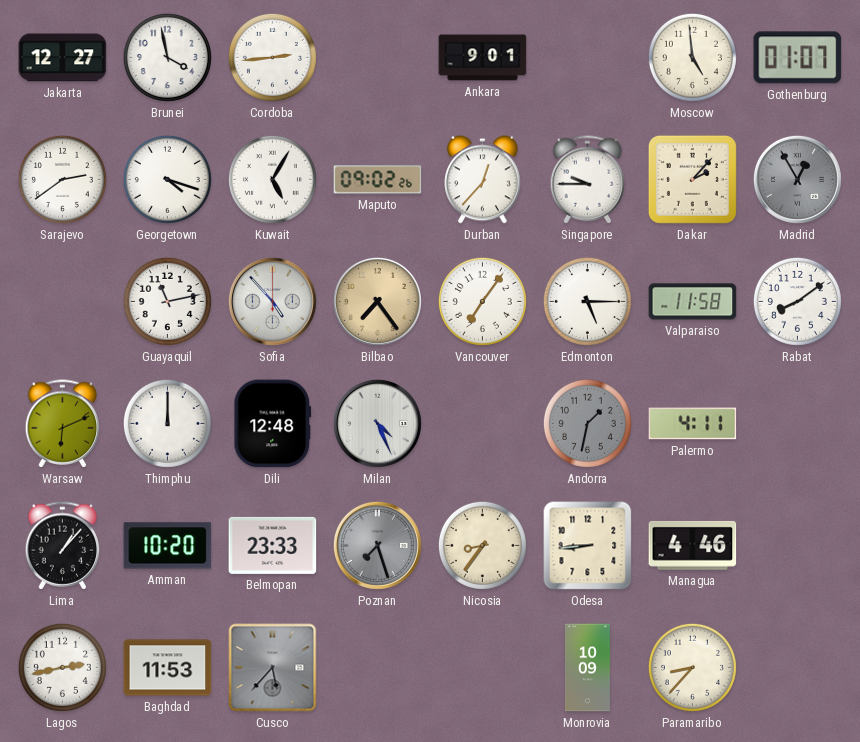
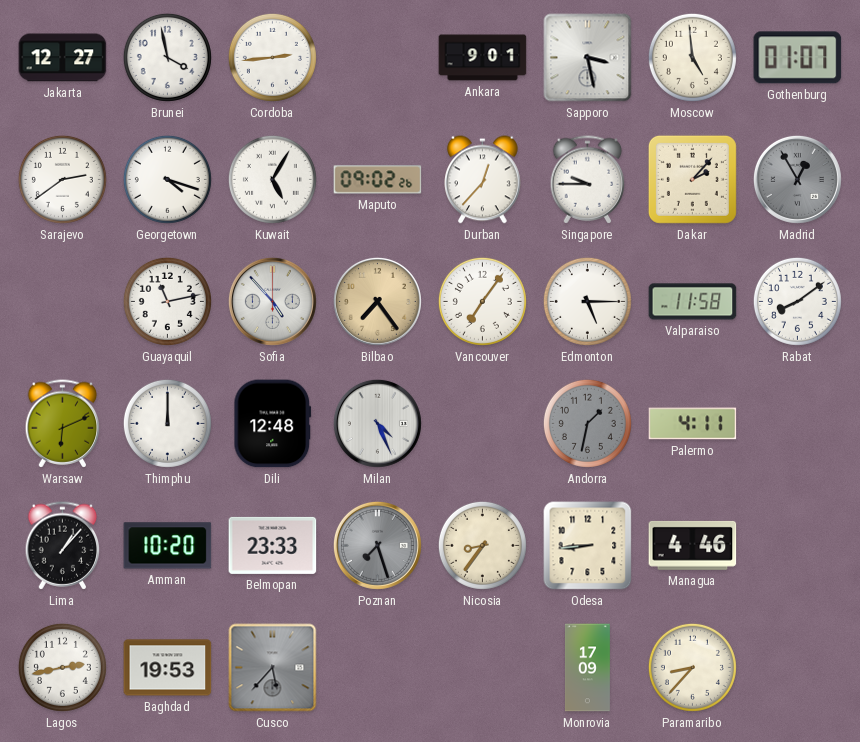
Sapporo: none -> 3:28
Baghdad: 11:53 -> 19:53
Monrovia: 10:09 -> 17:09
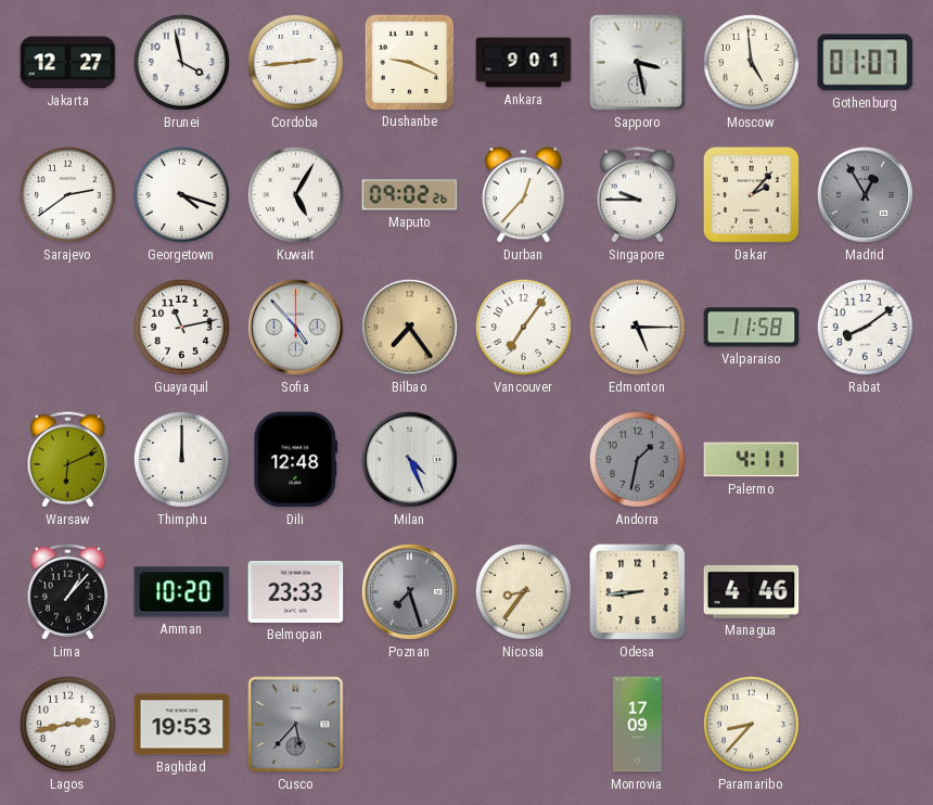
Dushanbe: none -> 9:19
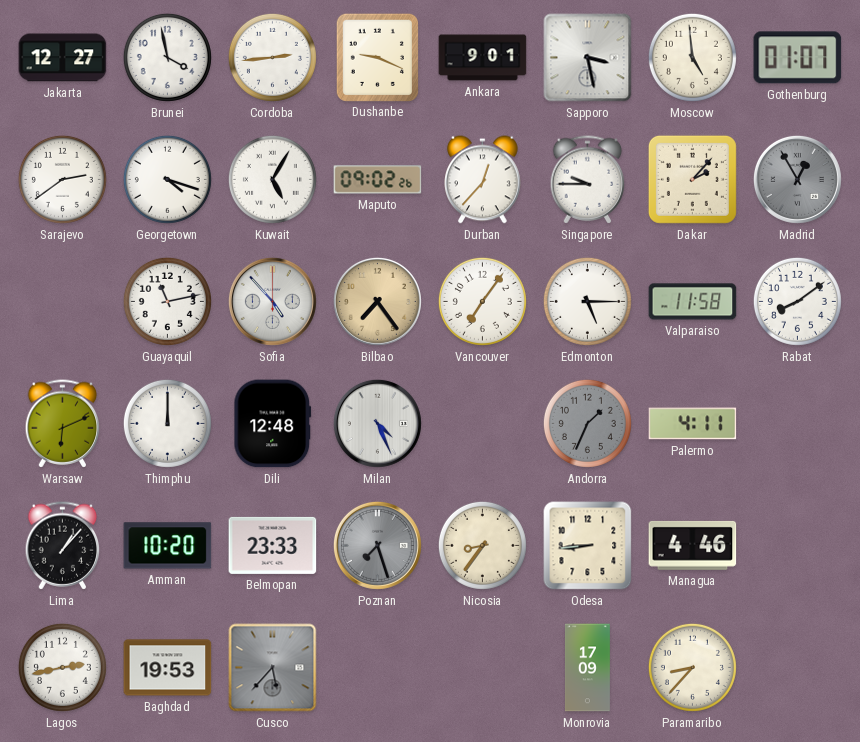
Andorra: 1:32 -> 1:34
